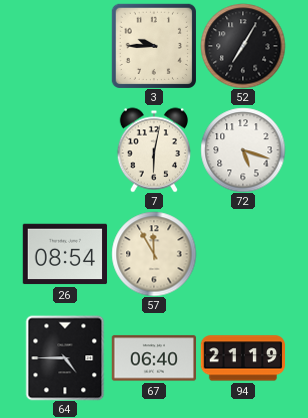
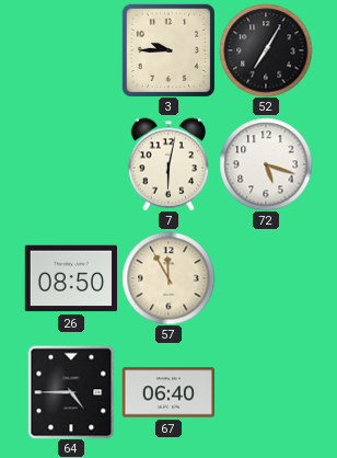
26: 08:54 -> 08:50
94: 21:19 -> none
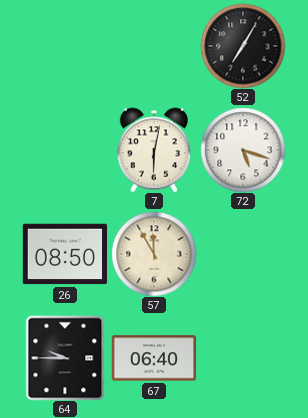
3: 9:45 -> none
64: 4:45 -> 9:45
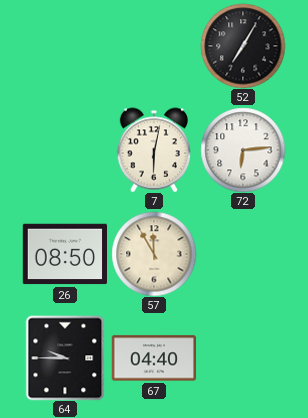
72: 5:18 -> 6:14
67: 06:40 -> 04:40
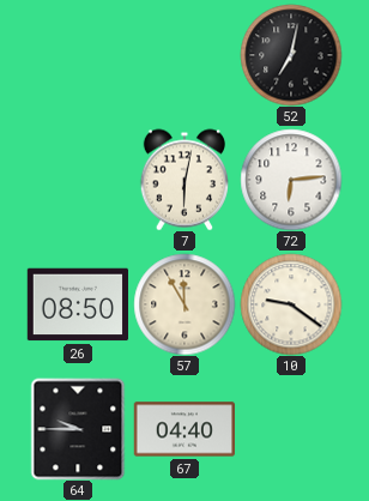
52: 7:05 -> 7:02
10: none -> 9:21
